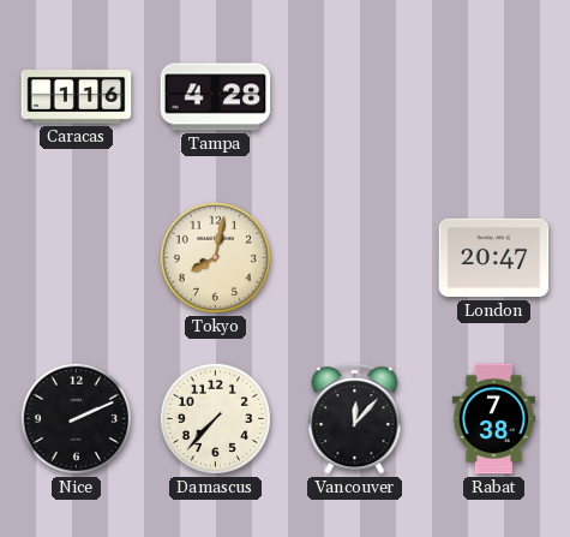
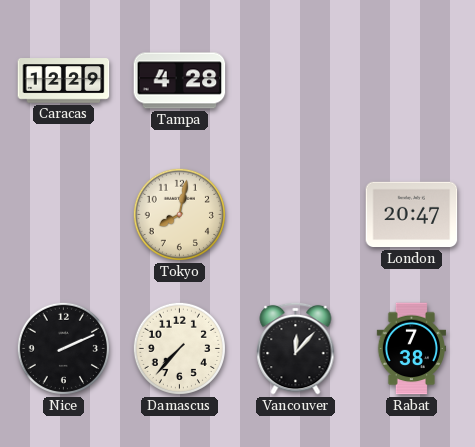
Caracas: 1:16 -> 12:29
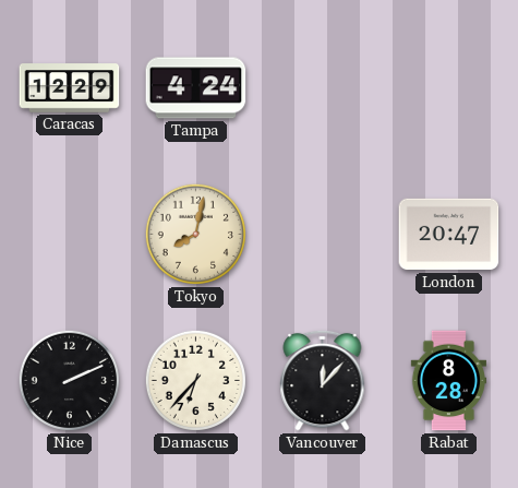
Tampa: 4:28 -> 4:24
Damascus: 7:37 -> 6:37
Rabat: 7:38 -> 8:28
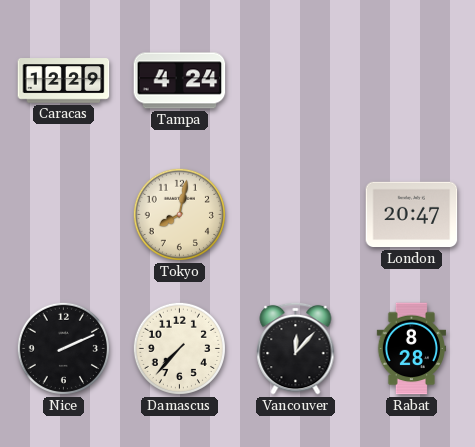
Damascus: 6:37 -> 7:37
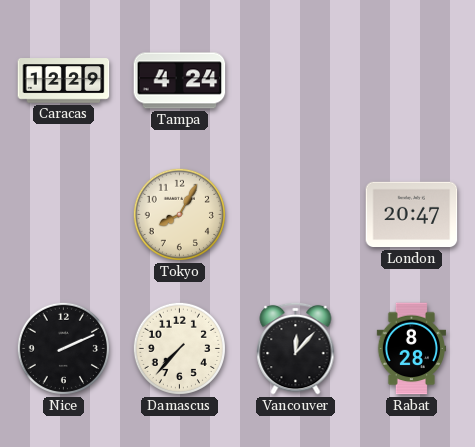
Tokyo: 8:02 -> 8:05
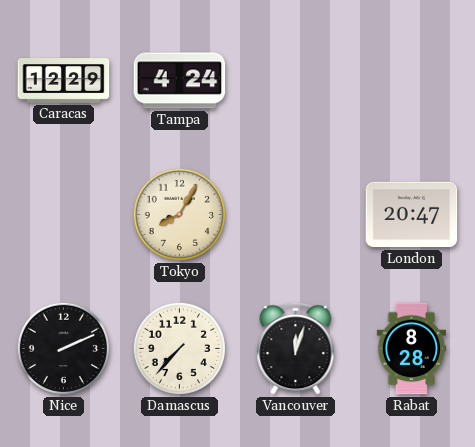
Vancouver: 12:07 -> 12:03
